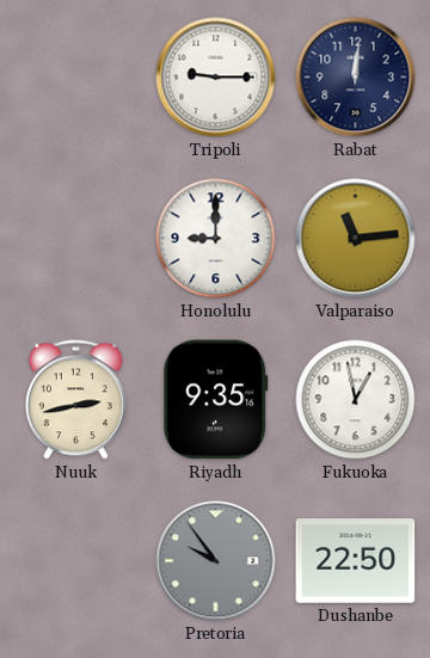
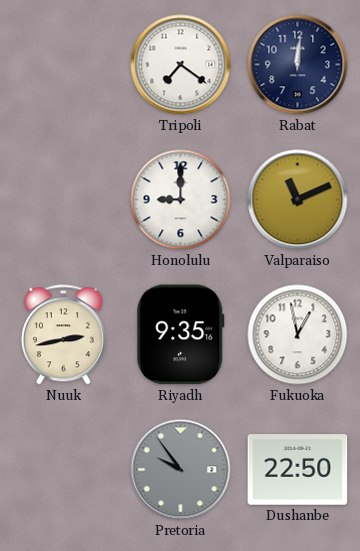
Tripoli: 9:15 -> 7:21
Valparaiso: 11:14 -> 11:11
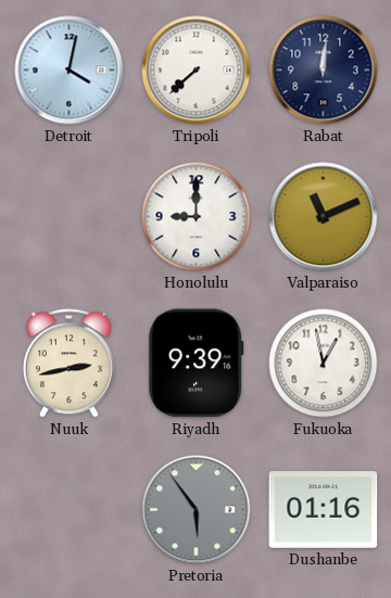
Detroit: none -> 4:02
Tripoli: 7:21 -> 7:38
Riyadh: 9:35 -> 9:39
Pretoria: 9:54 -> 5:54
Dushanbe: 22:50 -> 01:16
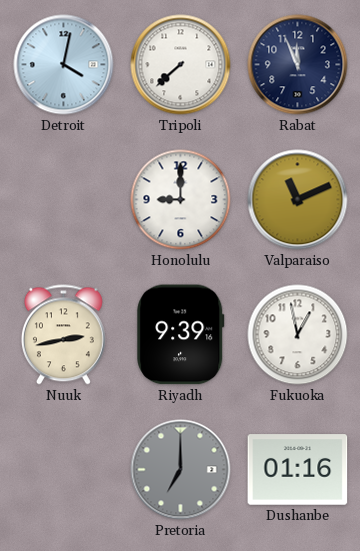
Rabat: 12:01 -> 11:56
Pretoria: 5:54 -> 7:00
